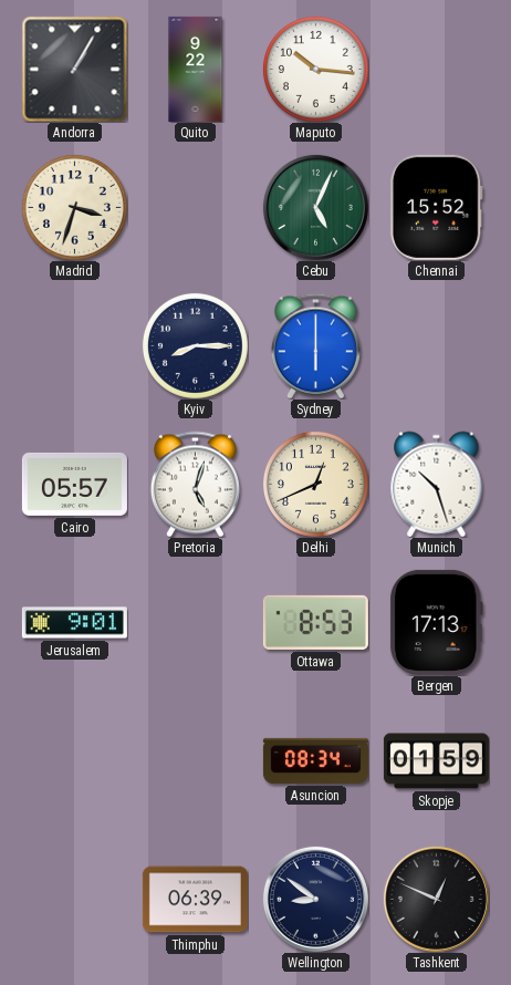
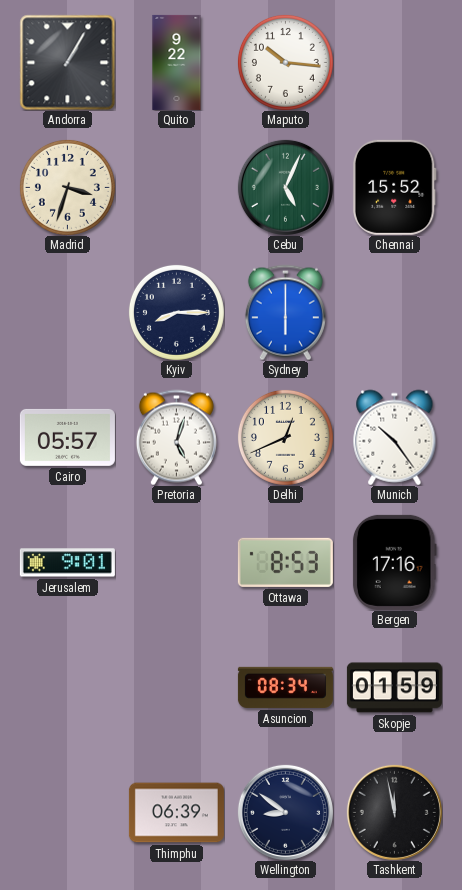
Munich: 10:27 -> 10:24
Bergen: 17:13 -> 17:16
Tashkent: 12:49 -> 11:58
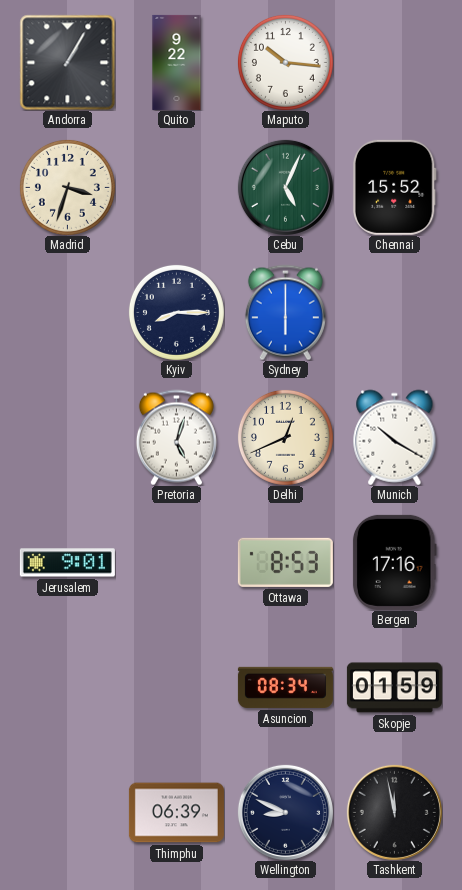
Cairo: 05:57 -> none
Munich: 10:24 -> 10:20
Wellington: 8:51 -> 8:49
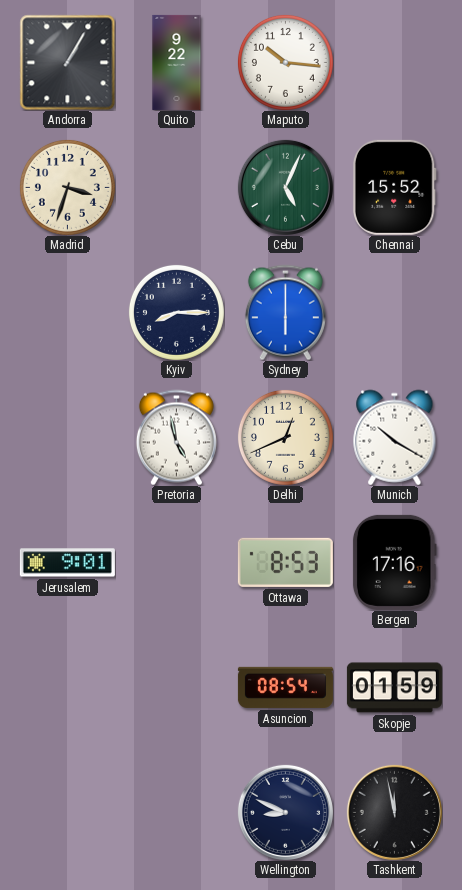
Pretoria: 5:03 -> 4:58
Asuncion: 08:34 -> 08:54
Thimphu: 06:39 -> none
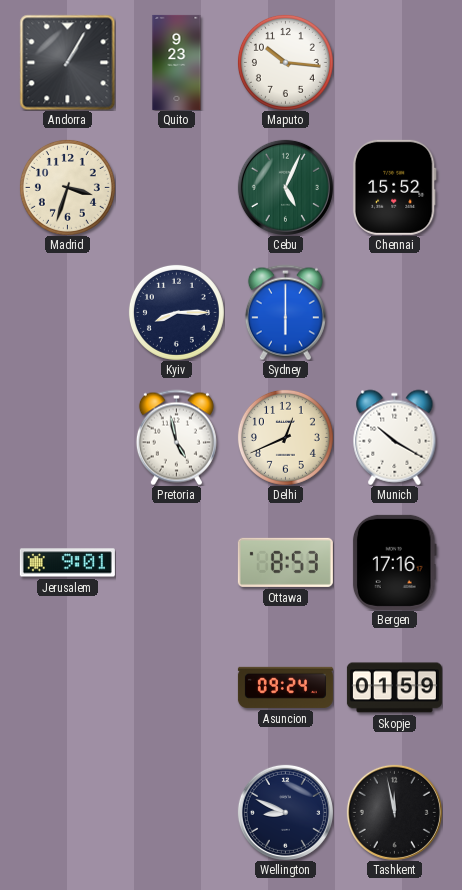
Quito: 9:22 -> 9:23
Asuncion: 08:54 -> 09:24
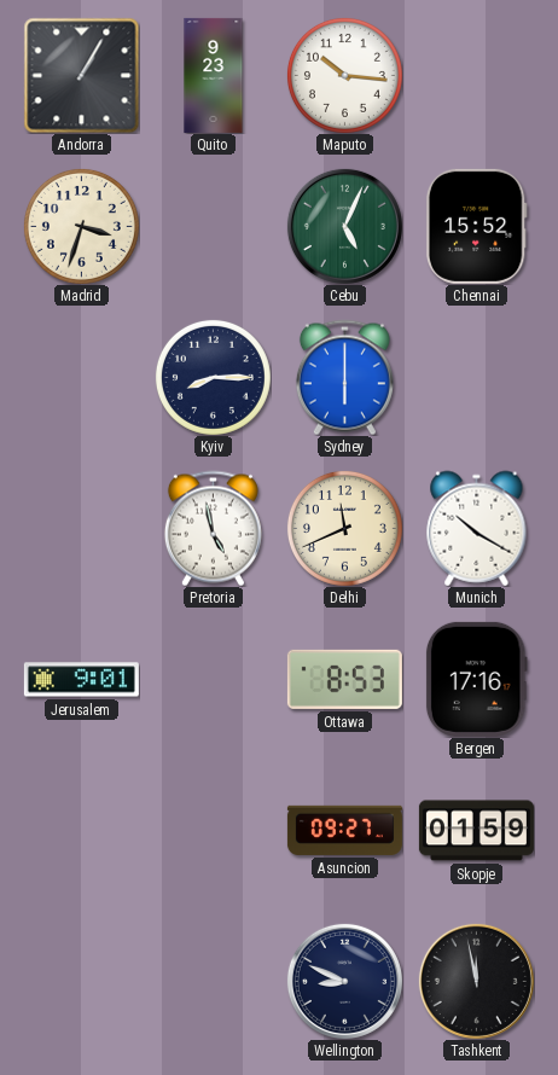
Delhi: 12:41 -> 11:41
Asuncion: 09:24 -> 09:27
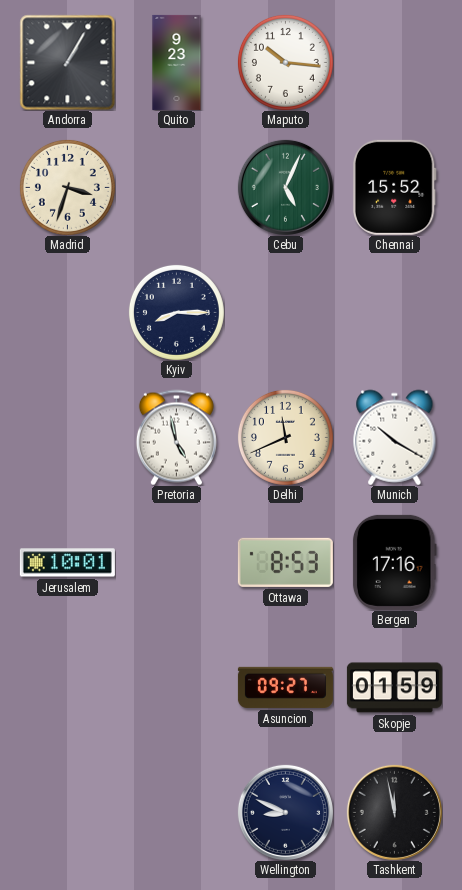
Sydney: 6:00 -> none
Jerusalem: 9:01 -> 10:01
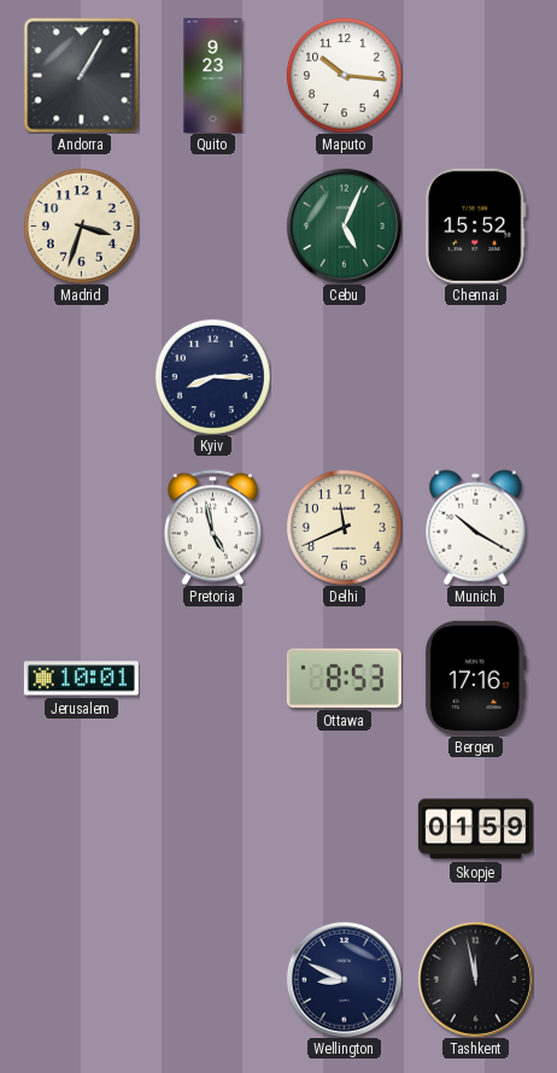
Asuncion: 09:27 -> none
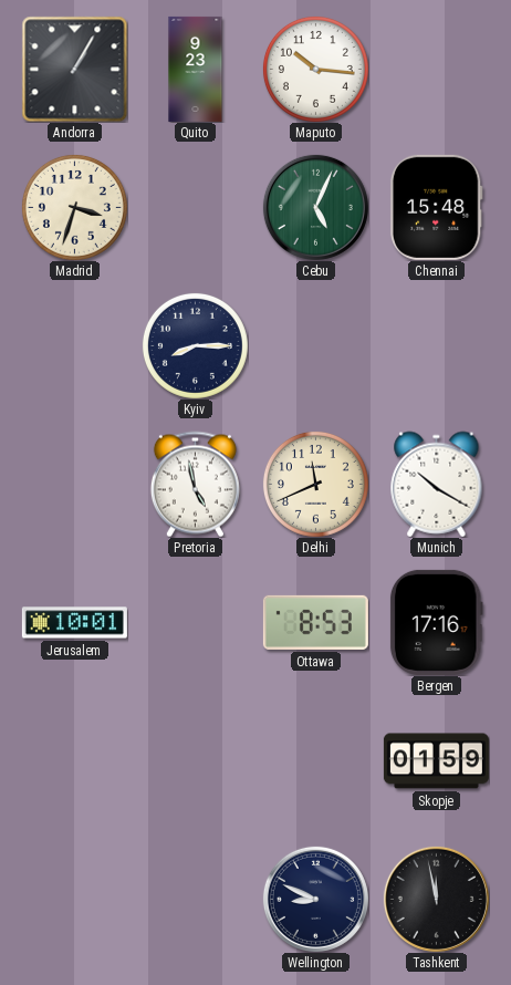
Chennai: 15:52 -> 15:48
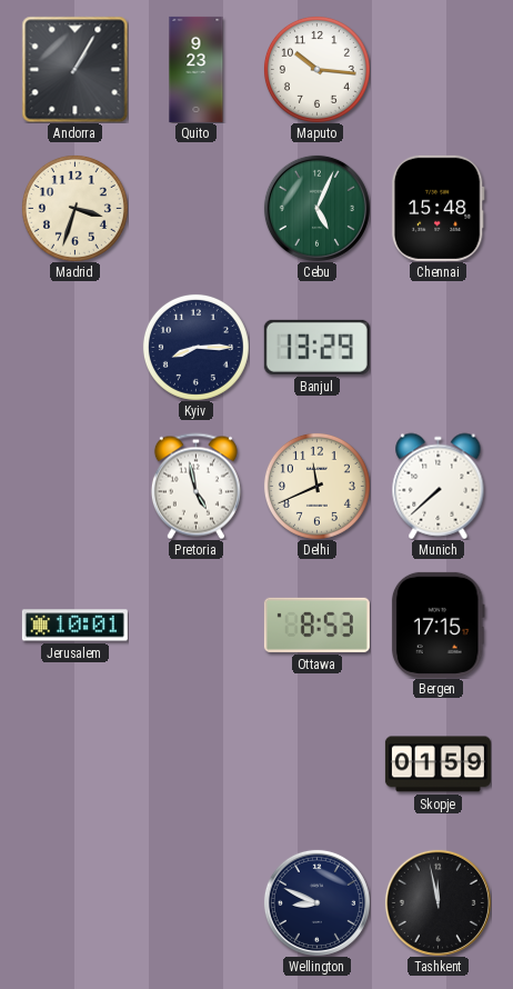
Banjul: none -> 13:29
Munich: 10:20 -> 7:38
Bergen: 17:16 -> 17:15
